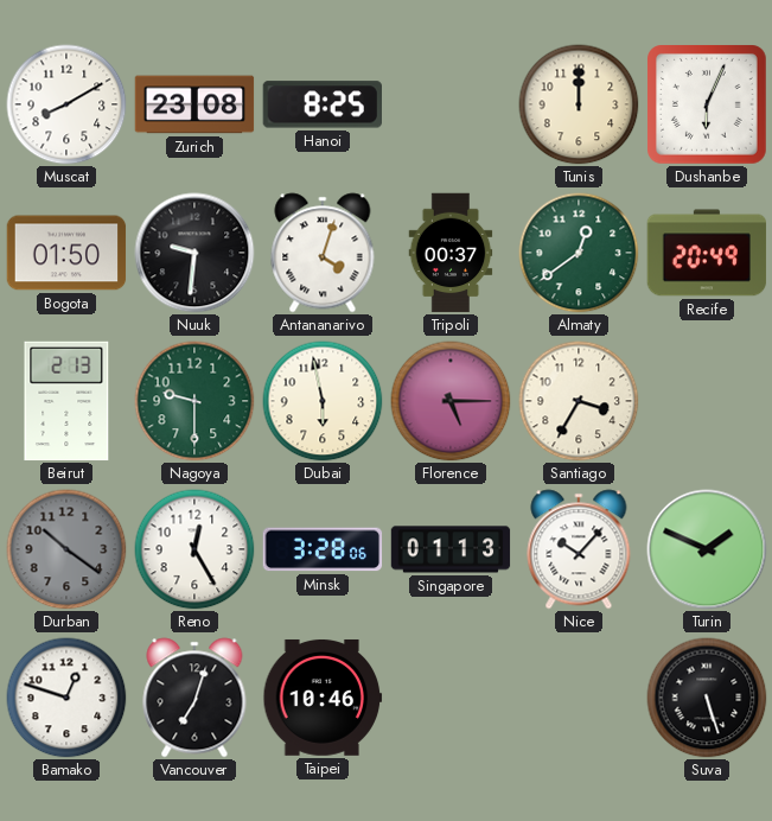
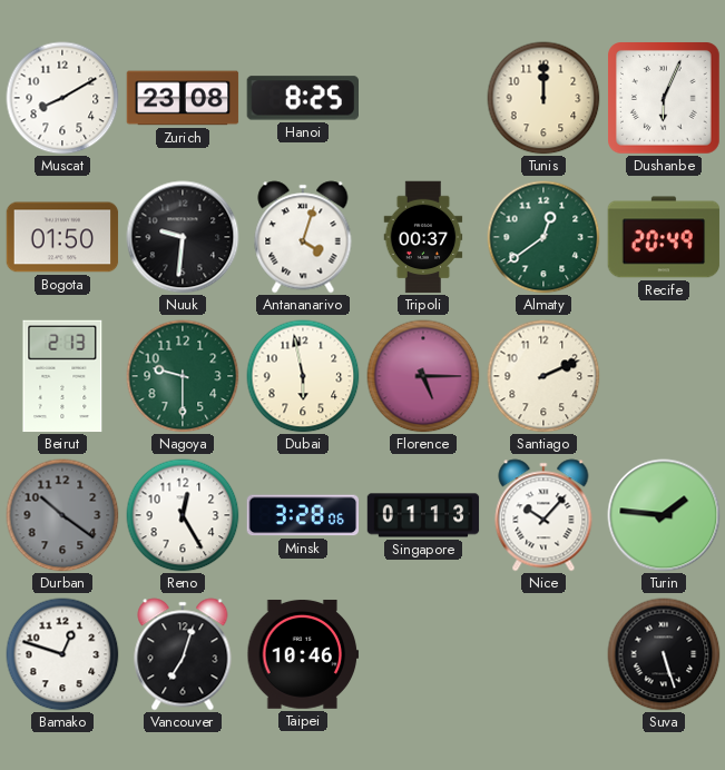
Santiago: 3:35 -> 2:11
Turin: 1:49 -> 1:46
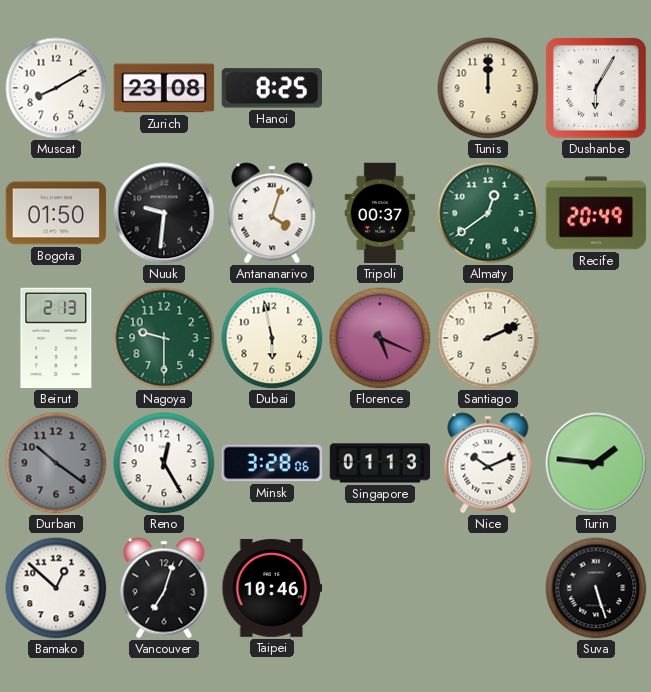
Dushanbe: 6:04 -> 6:05
Florence: 5:15 -> 5:19
Nice: 10:07 -> 10:11
Bamako: 12:48 -> 12:52
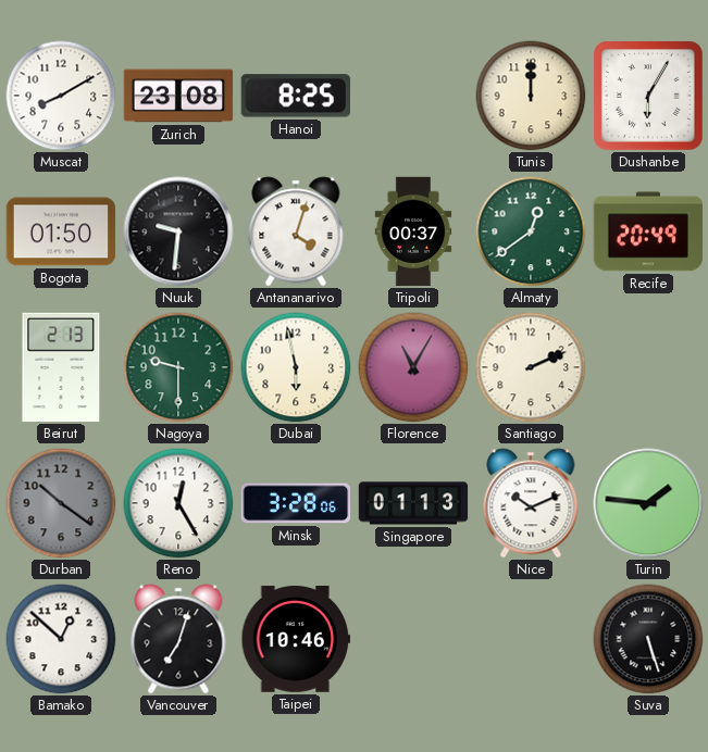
Florence: 5:19 -> 11:05
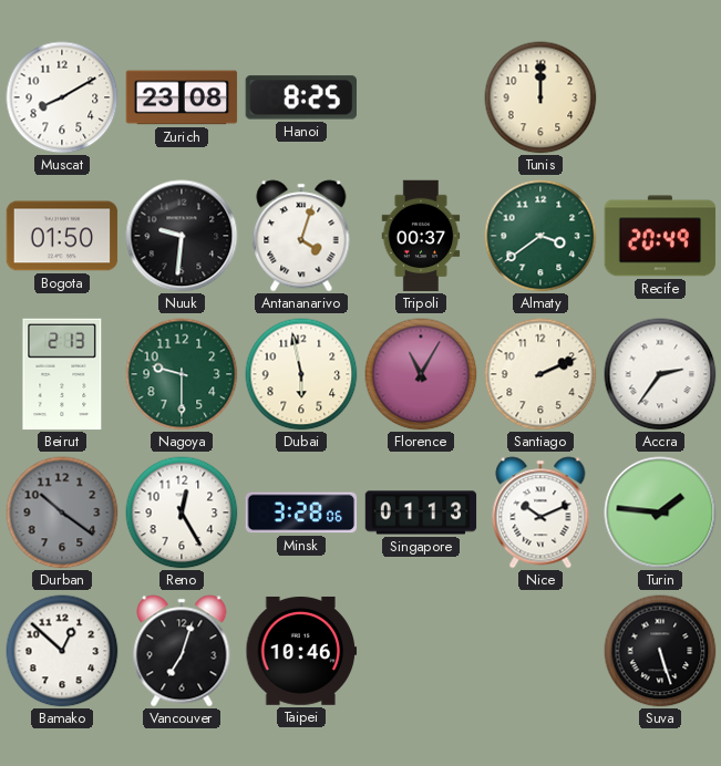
Dushanbe: 6:05 -> none
Almaty: 12:39 -> 3:39
Accra: none -> 2:36
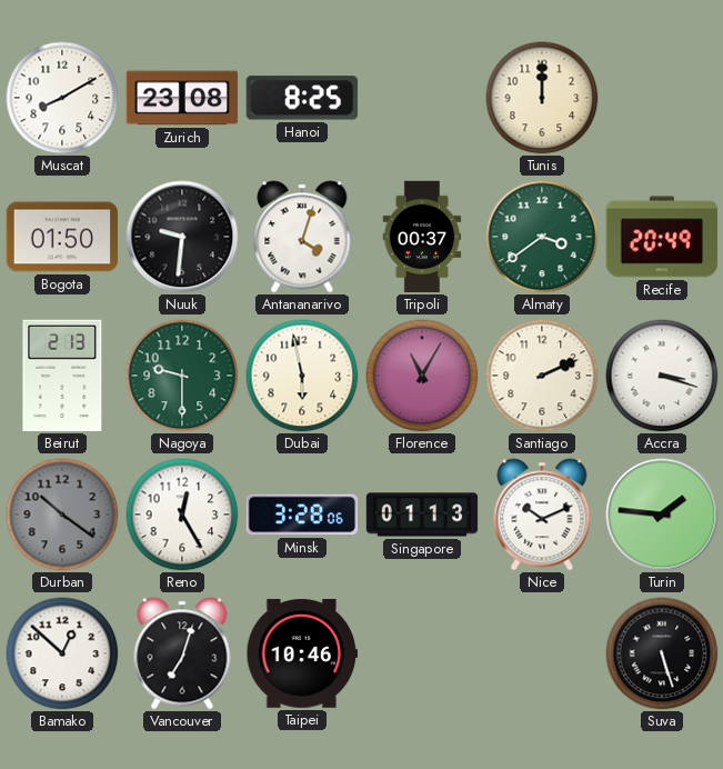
Accra: 2:36 -> 3:18
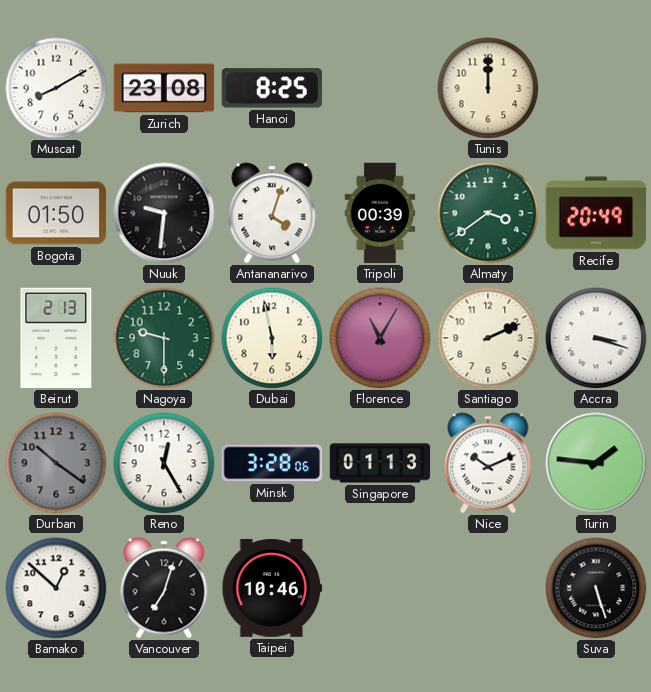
Tripoli: 00:37 -> 00:39
